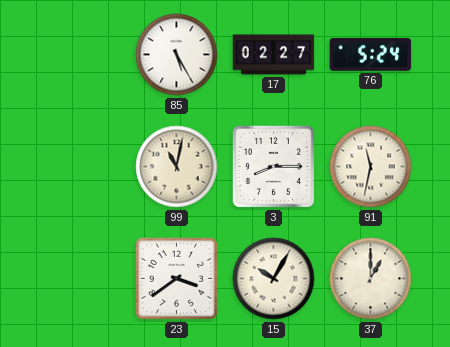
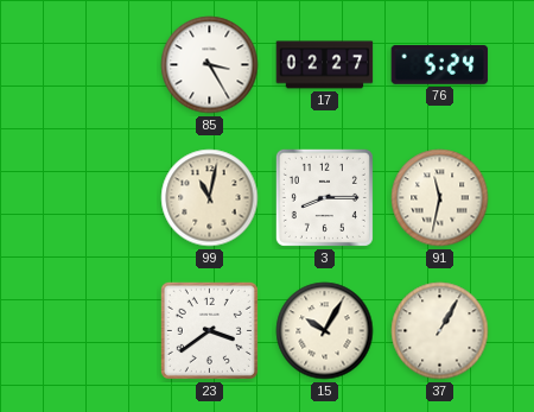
85: 5:25 -> 3:25
37: 1:00 -> 1:05
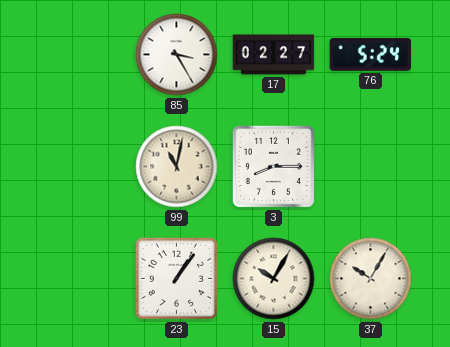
91: 11:32 -> none
23: 3:39 -> 1:06
37: 1:05 -> 10:05
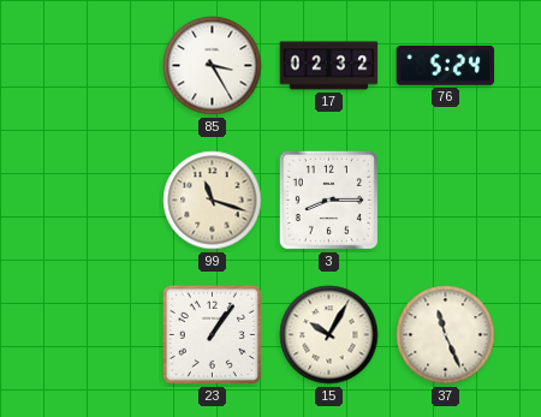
17: 02:27 -> 02:32
99: 11:02 -> 11:18
37: 10:05 -> 11:26
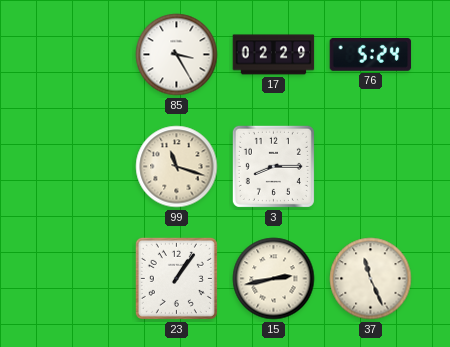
17: 02:32 -> 02:29
15: 10:05 -> 2:43
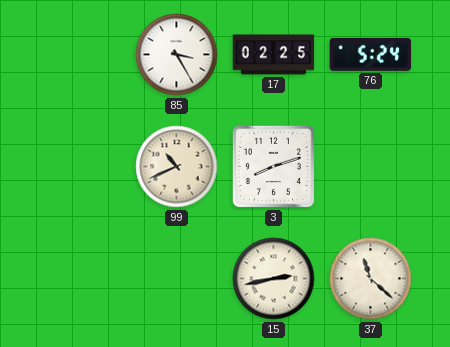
17: 02:29 -> 02:25
99: 11:18 -> 10:41
3: 8:15 -> 8:12
23: 1:06 -> none
37: 11:26 -> 11:22
